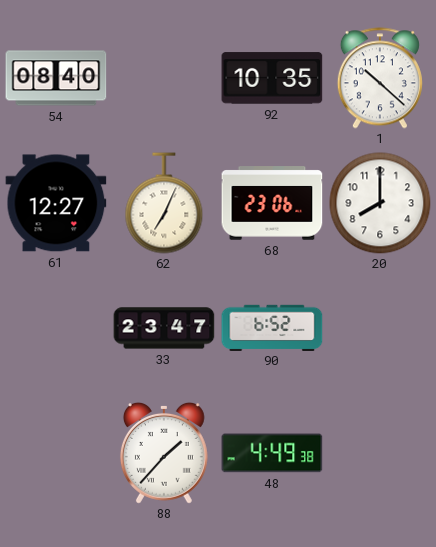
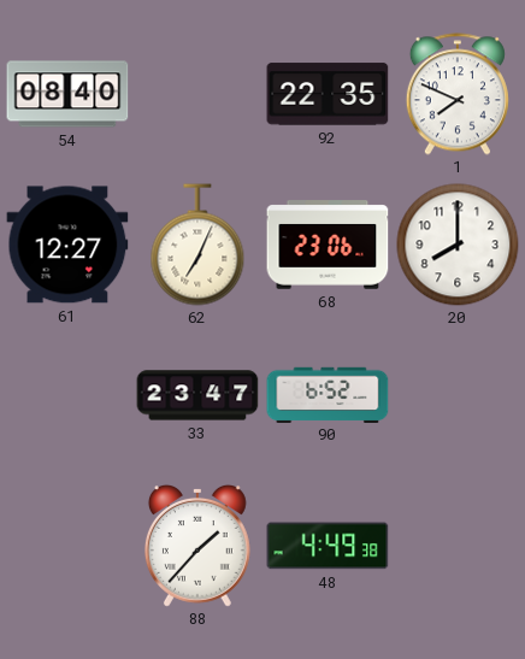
92: 10:35 -> 22:35
1: 10:22 -> 7:49
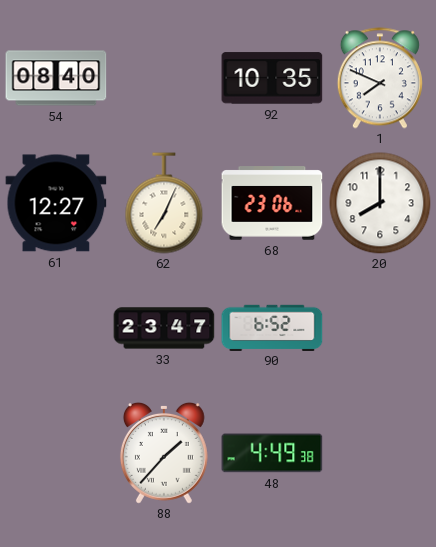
92: 22:35 -> 10:35
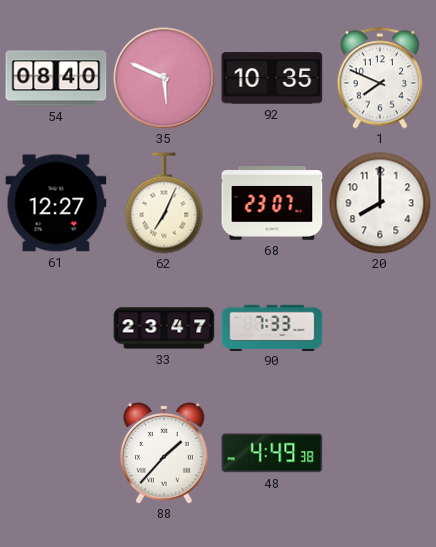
35: none -> 5:49
68: 23:06 -> 23:07
90: 6:52 -> 7:33
